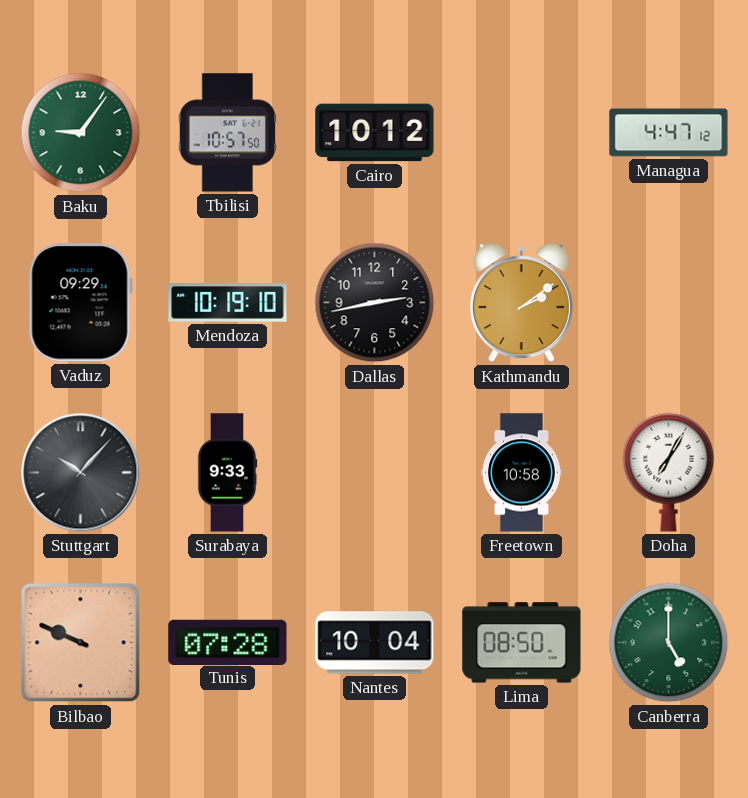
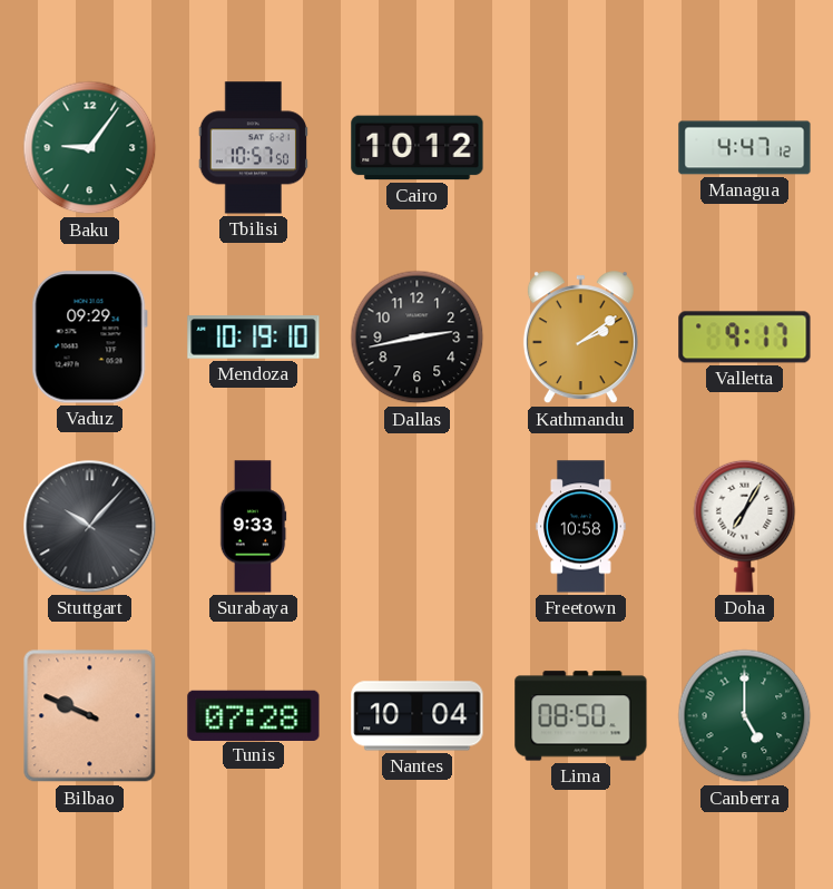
Valletta: none -> 9:17
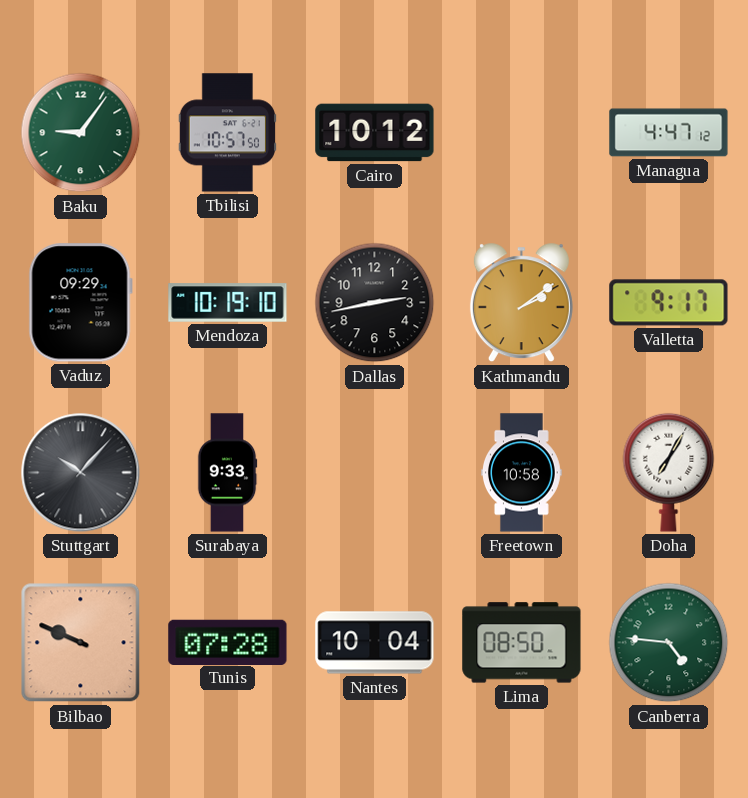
Canberra: 5:00 -> 4:46
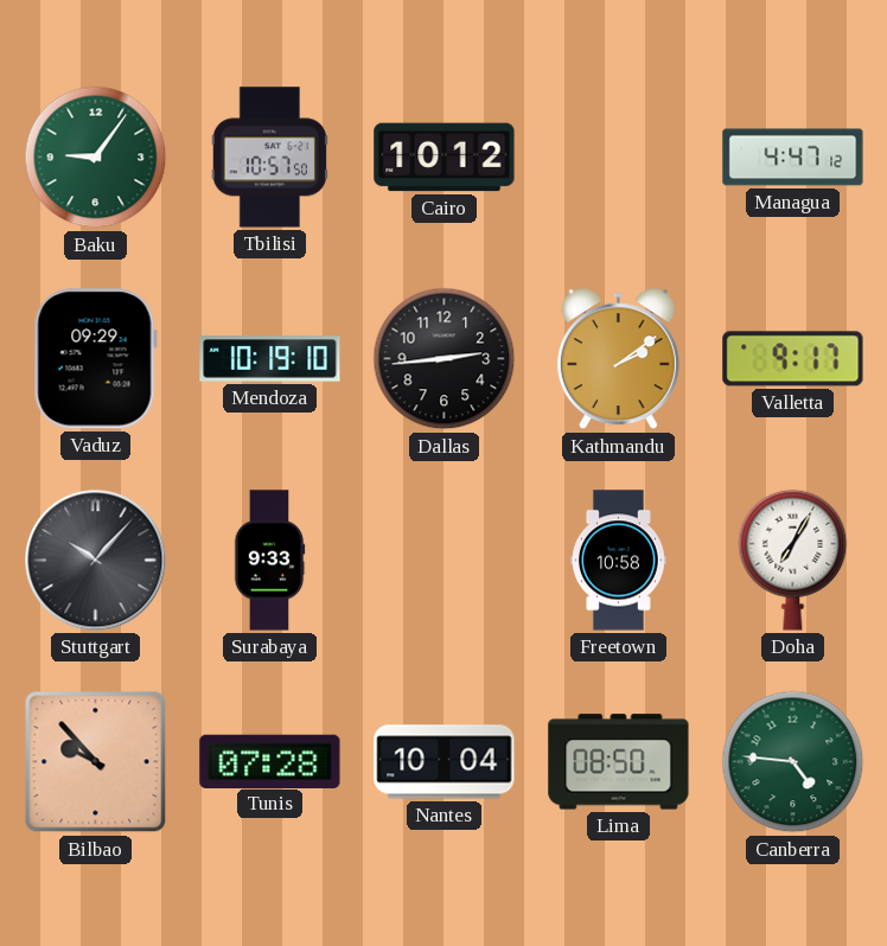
Dallas: 2:43 -> 2:44
Bilbao: 9:49 -> 9:53
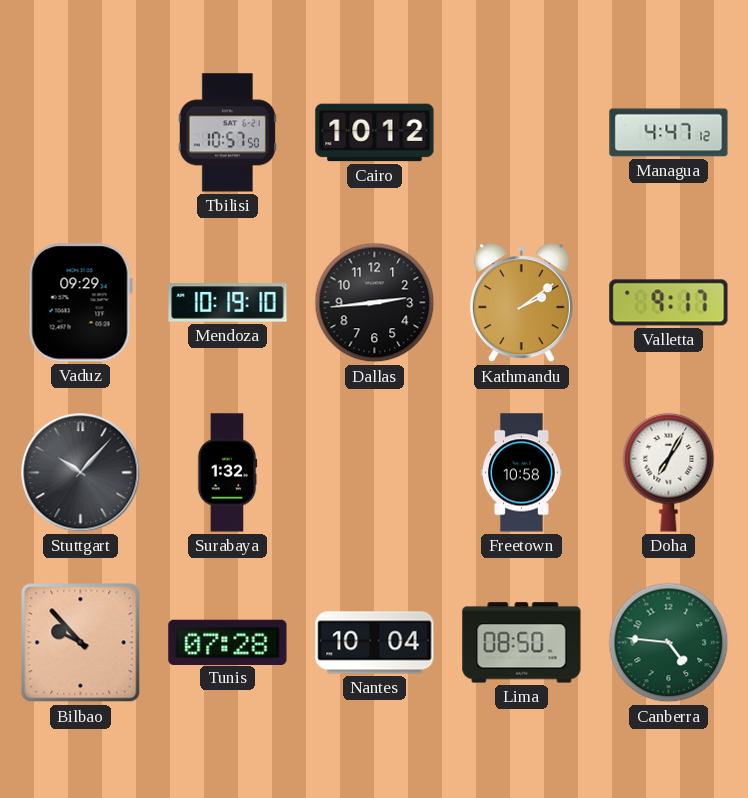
Baku: 9:06 -> none
Surabaya: 9:33 -> 1:32
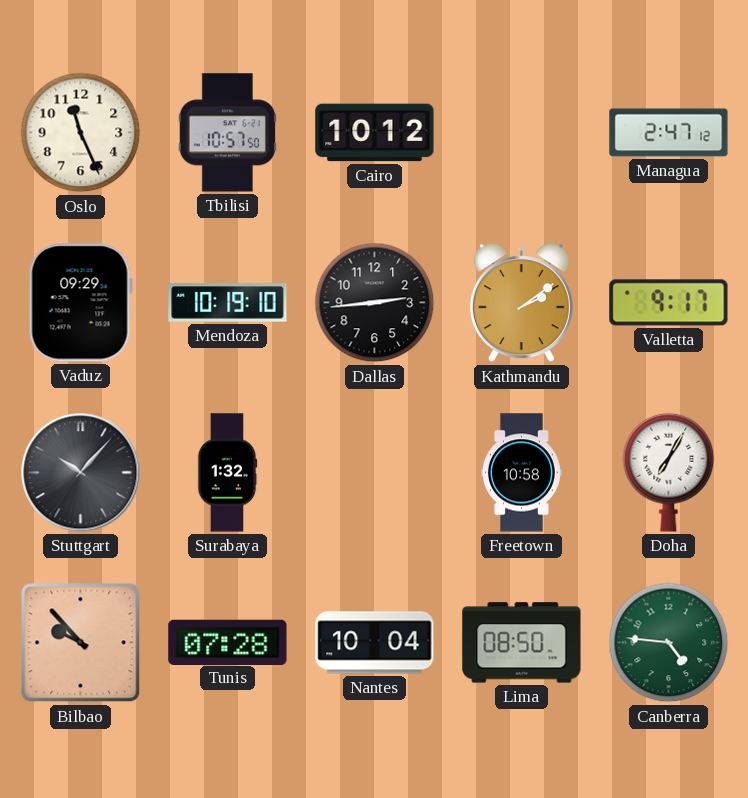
Oslo: none -> 11:26
Managua: 4:47 -> 2:47
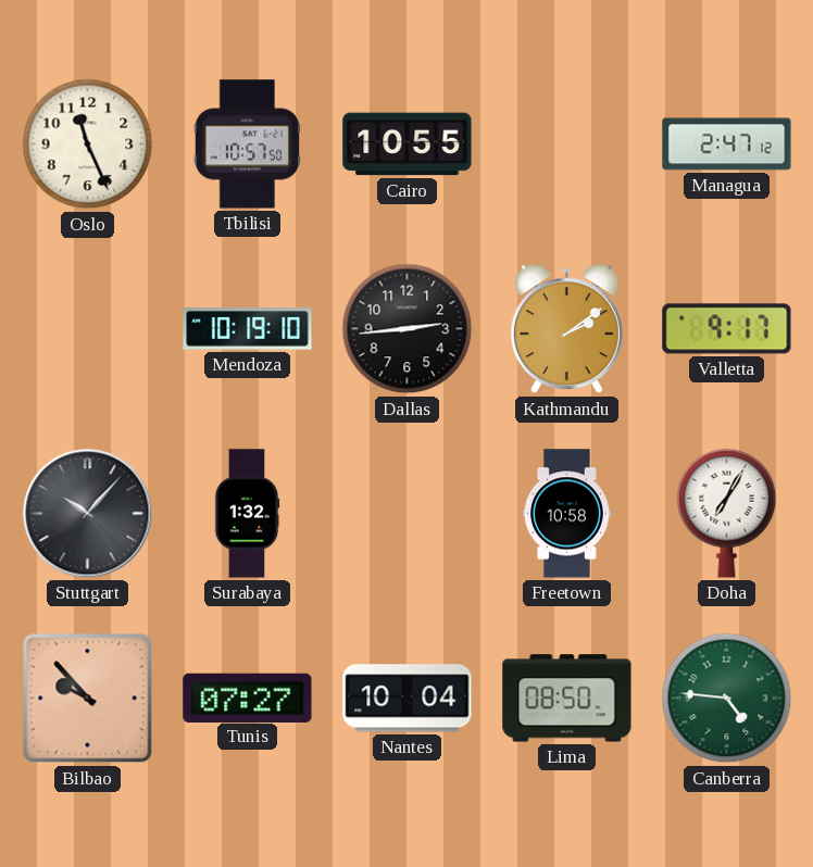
Cairo: 10:12 -> 10:55
Vaduz: 09:29 -> none
Tunis: 07:28 -> 07:27
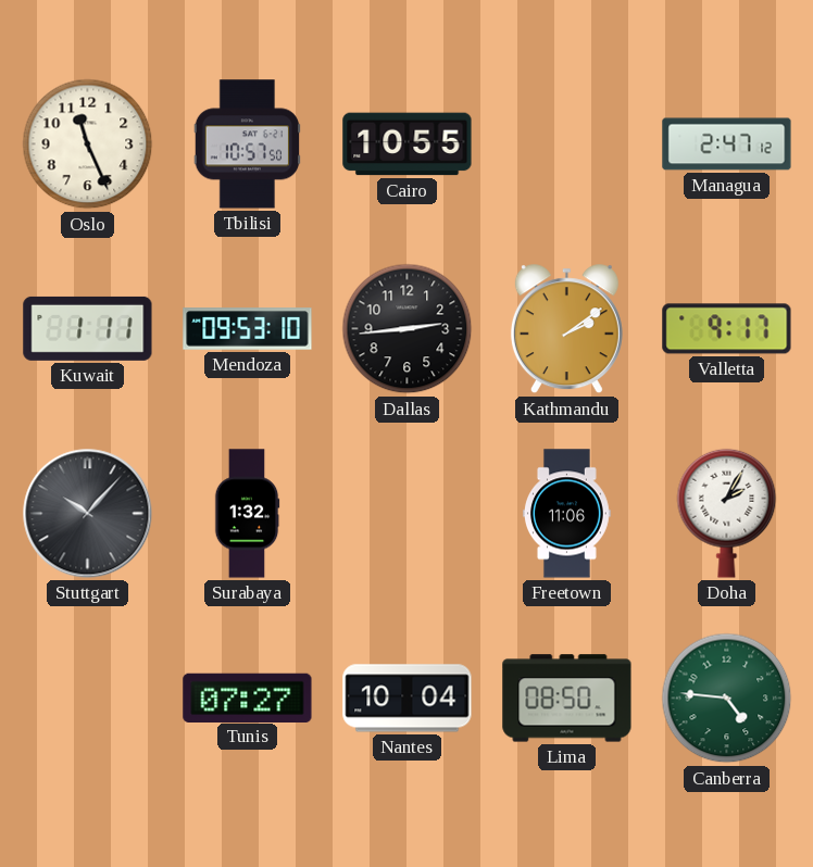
Kuwait: none -> 1:11
Mendoza: 10:19 -> 09:53
Freetown: 10:58 -> 11:06
Doha: 7:05 -> 2:05
Bilbao: 9:53 -> none
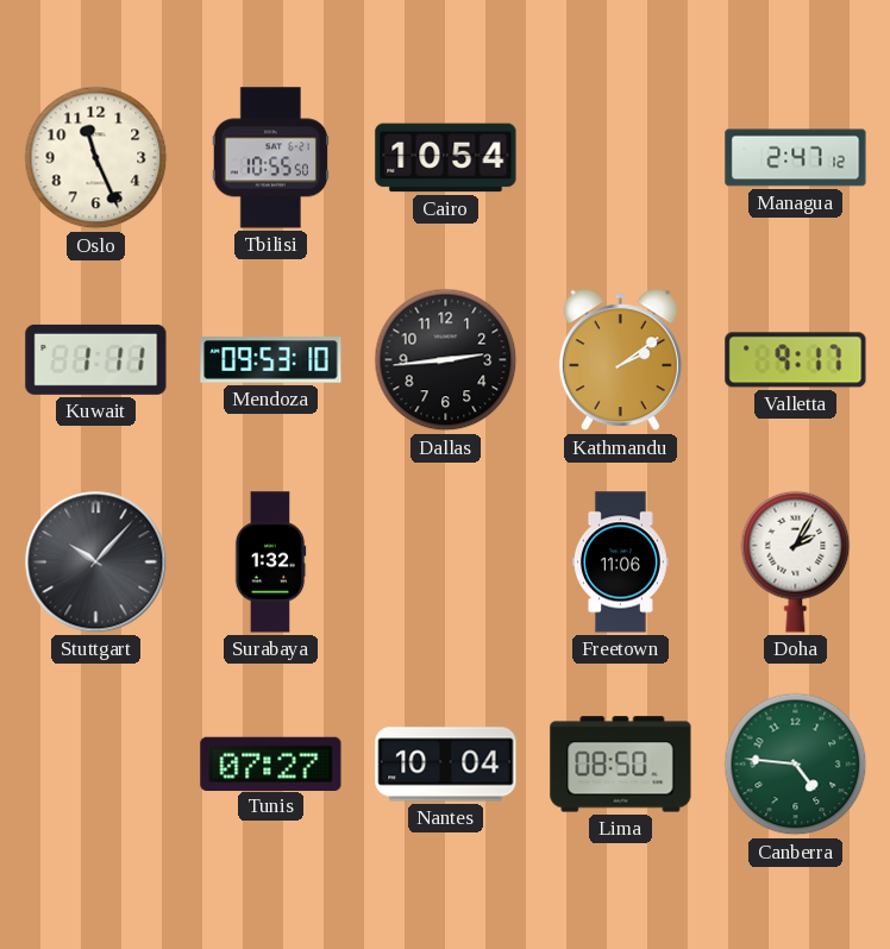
Tbilisi: 10:57 -> 10:55
Cairo: 10:55 -> 10:54
